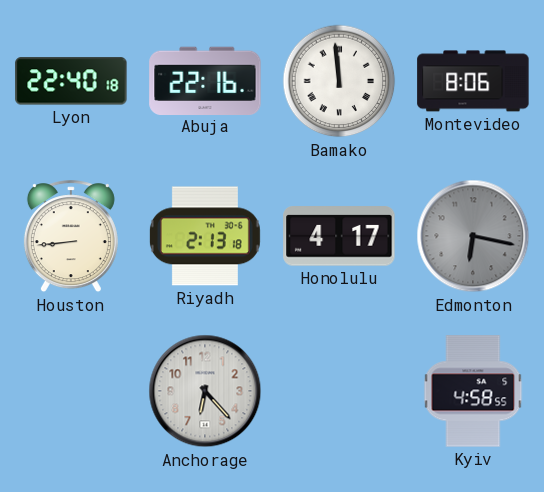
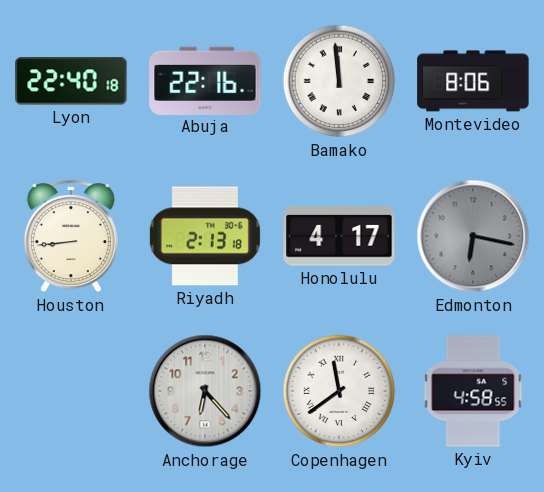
Copenhagen: none -> 11:39
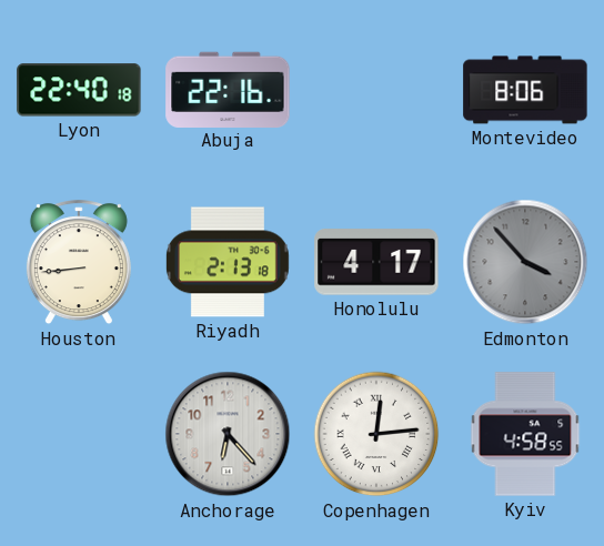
Bamako: 11:59 -> none
Edmonton: 6:17 -> 3:53
Copenhagen: 11:39 -> 12:14
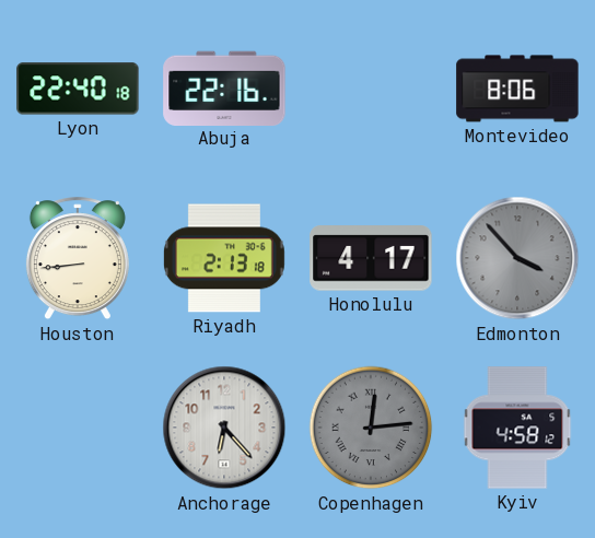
Copenhagen dial: white -> grey
Kyiv: 4:58:55 -> 4:58:12
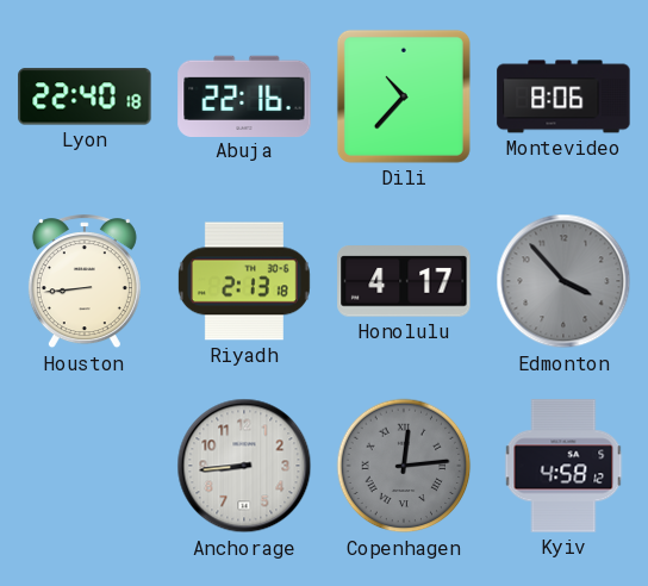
Dili: none -> 10:37
Anchorage: 6:23 -> 8:44
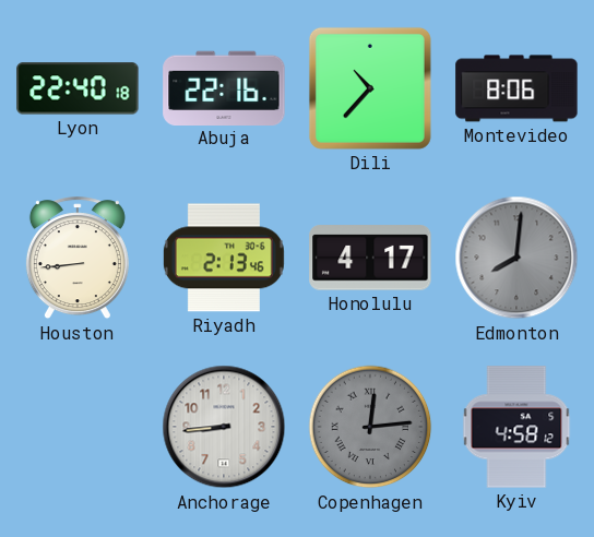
Riyadh: 2:13:18 -> 2:13:46
Edmonton: 3:53 -> 8:01
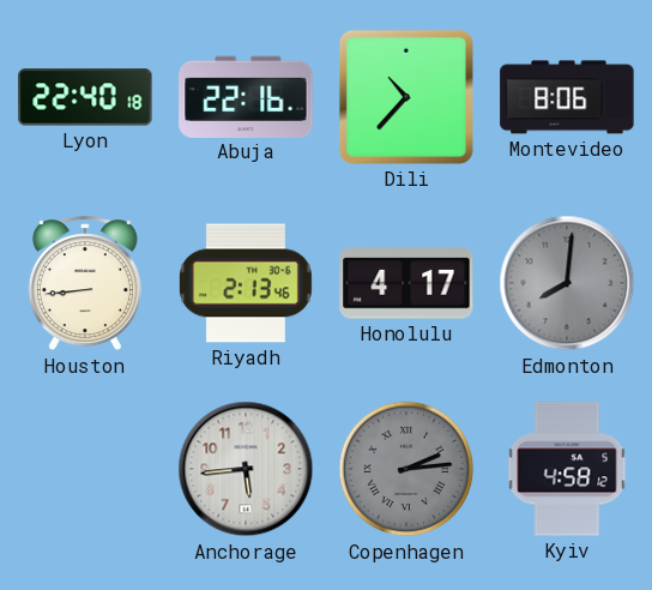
Anchorage: 8:44 -> 5:44
Copenhagen: 12:14 -> 2:14
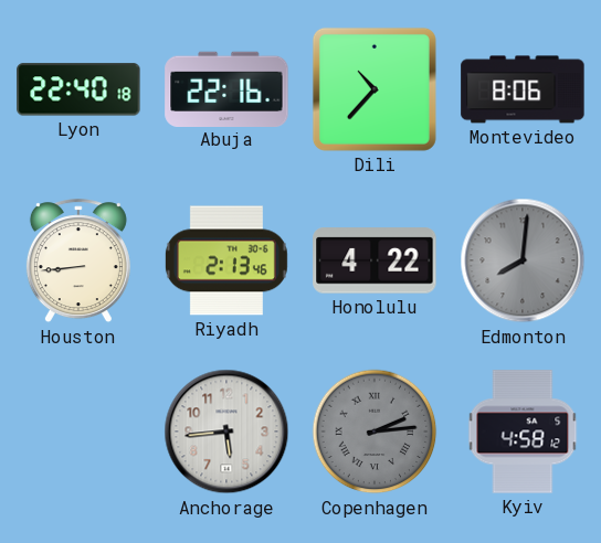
Honolulu: 4:17 -> 4:22
